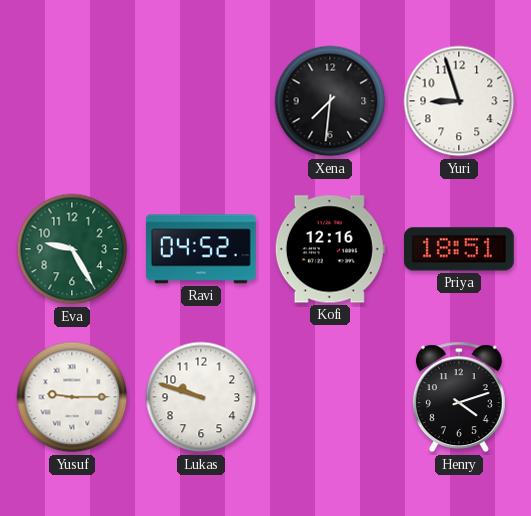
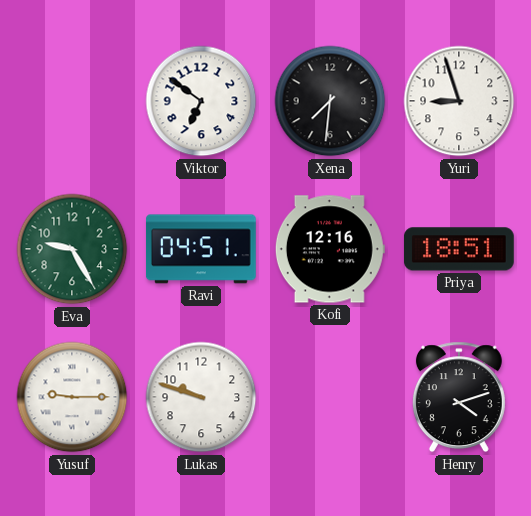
Viktor: none -> 6:51
Ravi: 04:52 -> 04:51
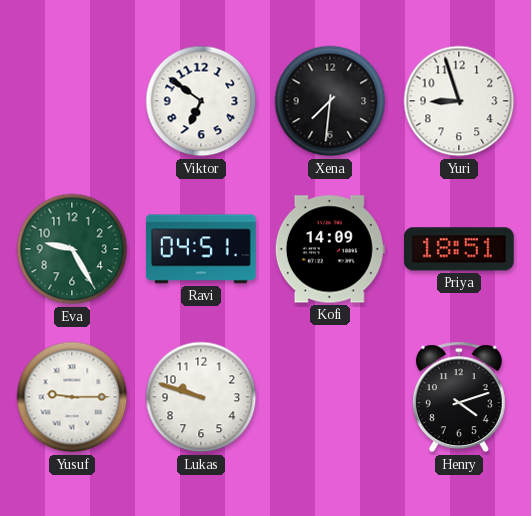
Kofi: 12:16 -> 14:09
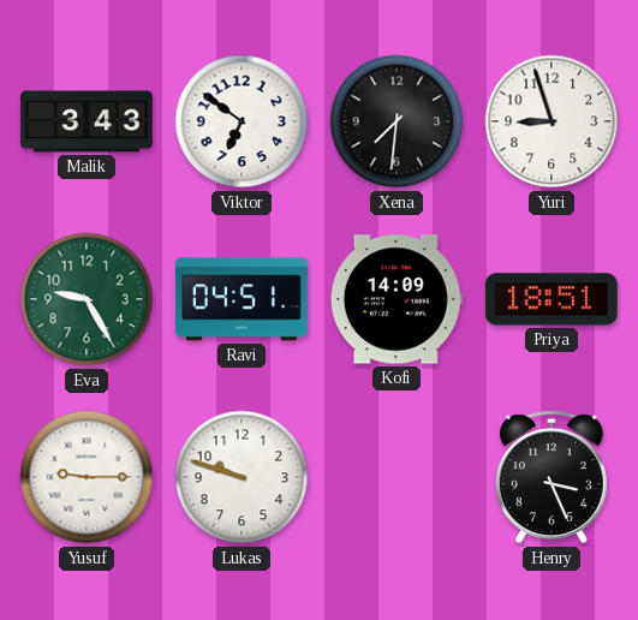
Malik: none -> 3:43
Henry: 4:12 -> 3:26
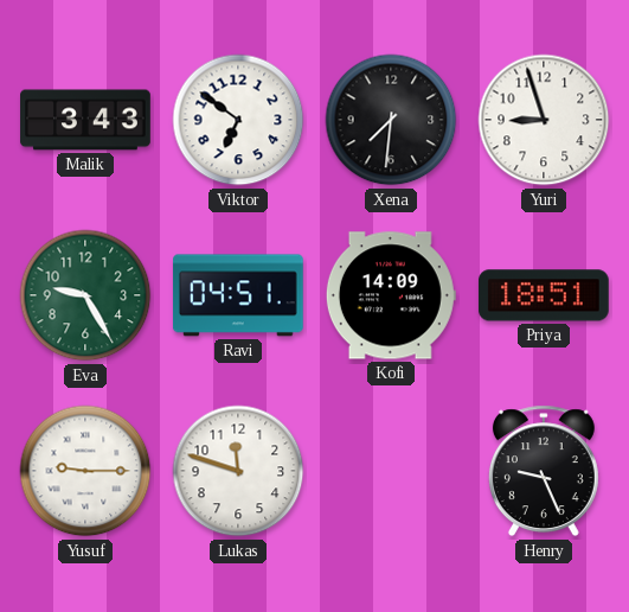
Lukas: 9:48 -> 11:48
Henry: 3:26 -> 9:26
